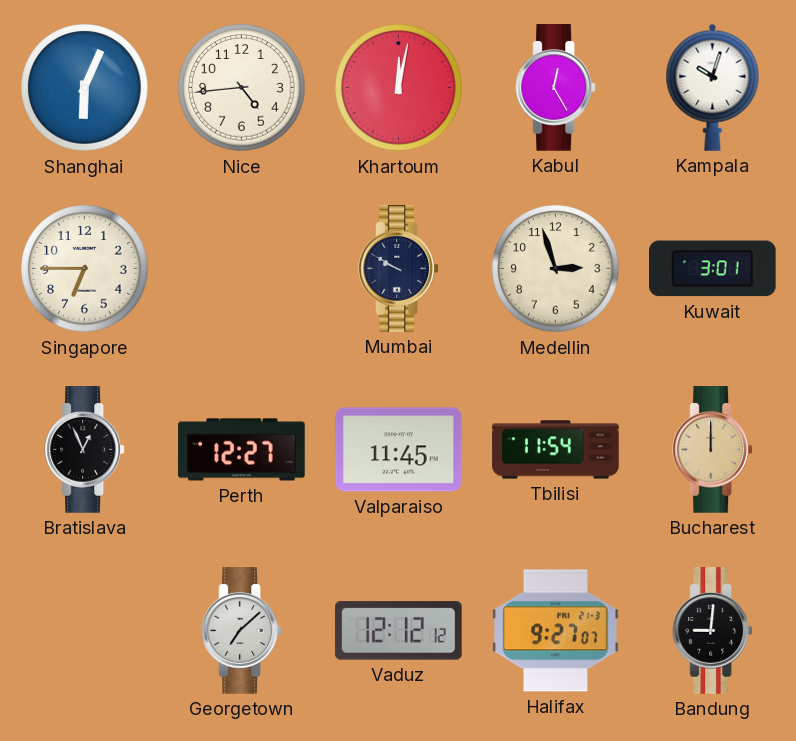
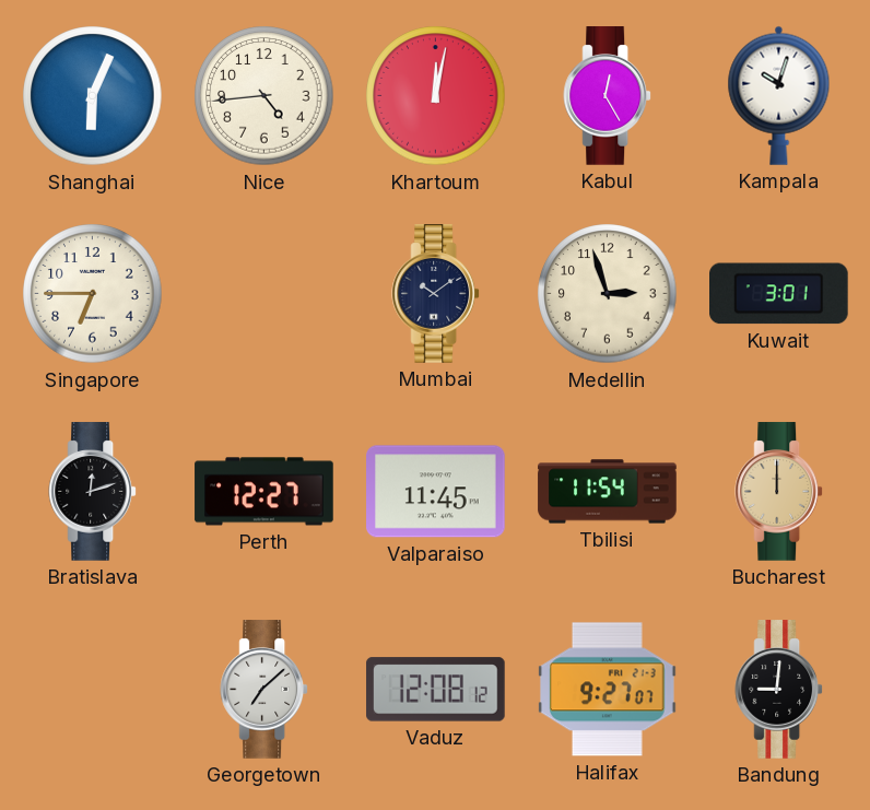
Mumbai: 9:50 -> 10:09
Bratislava: 12:56 -> 12:12
Vaduz: 12:12 -> 12:08
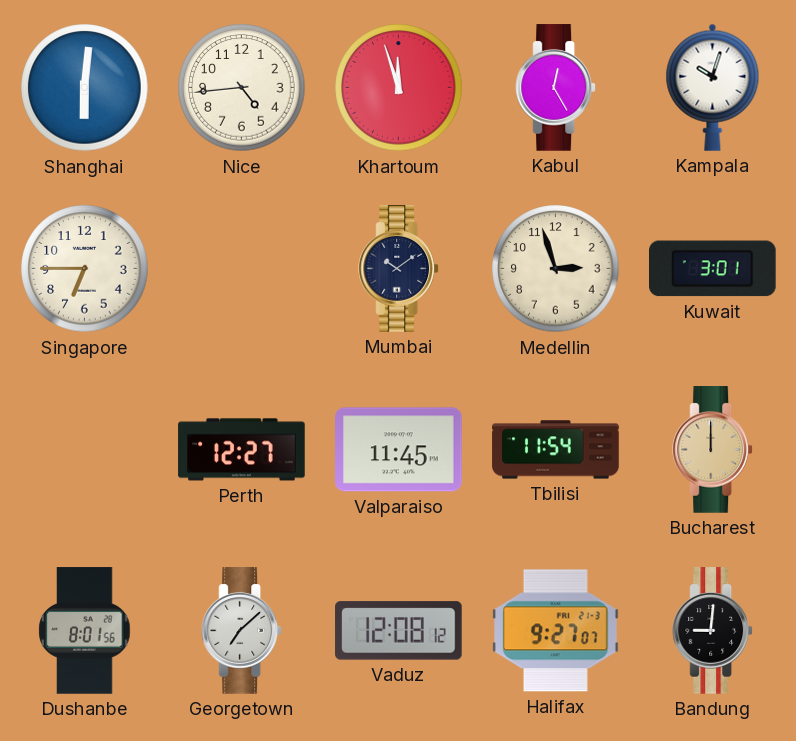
Shanghai: 6:04 -> 6:01
Khartoum: 12:02 -> 11:57
Bratislava: 12:12 -> none
Dushanbe: none -> 8:01
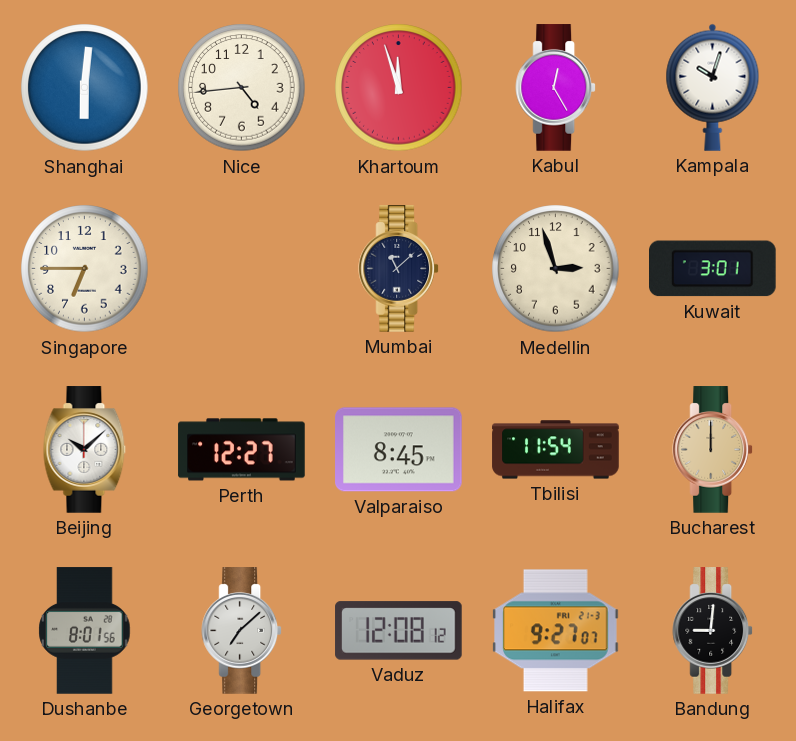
Mumbai: 10:09 -> 11:08
Beijing: none -> 10:08
Valparaiso: 11:45 -> 8:45
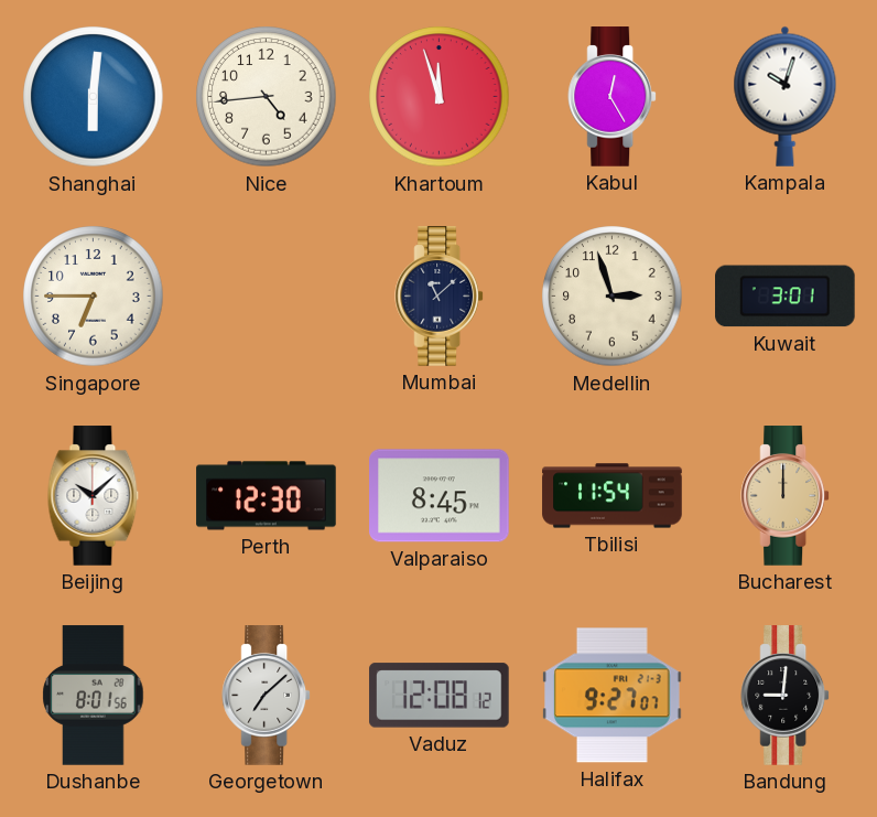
Perth: 12:27 -> 12:30
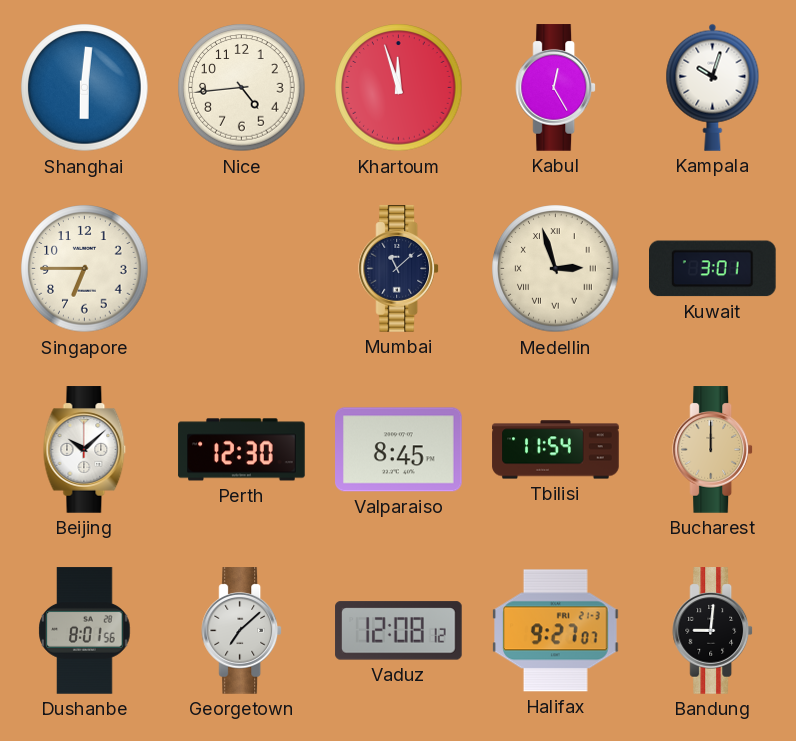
Medellin numerals: Arabic -> Roman
